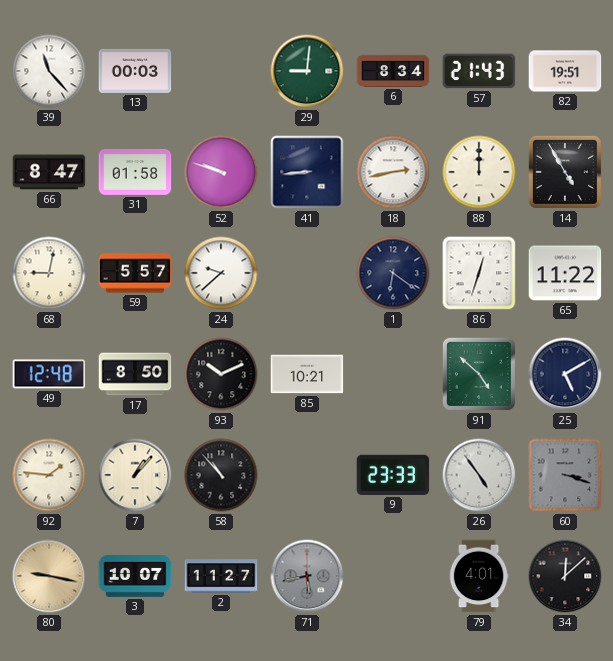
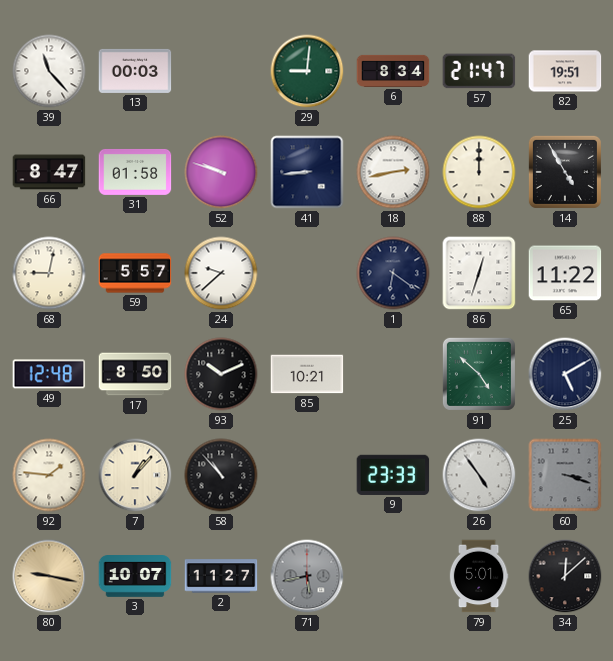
57: 21:43 -> 21:47
79: 4:01 -> 5:01
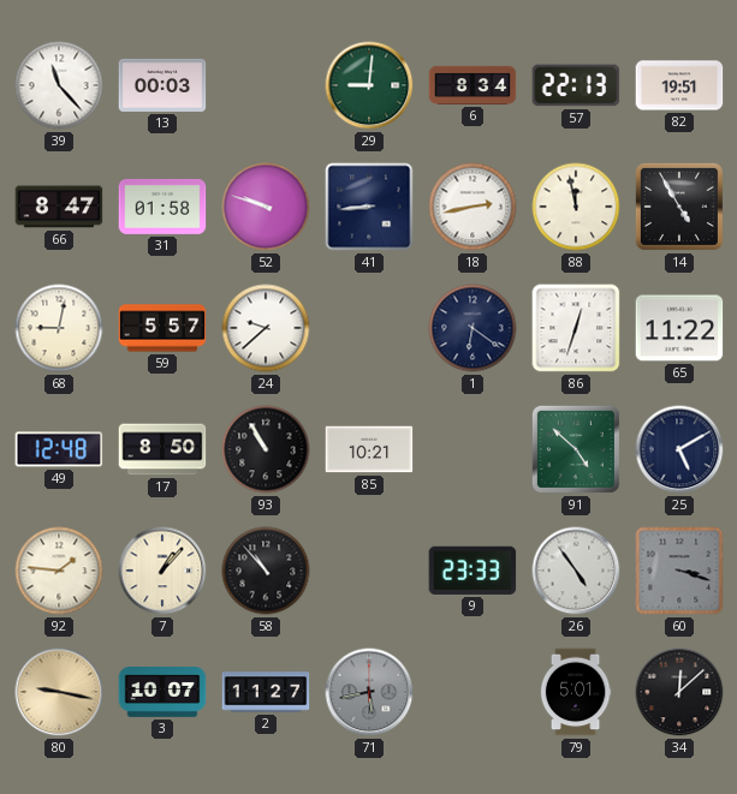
57: 21:47 -> 22:13
88: 12:00 -> 11:58
93: 10:11 -> 10:55
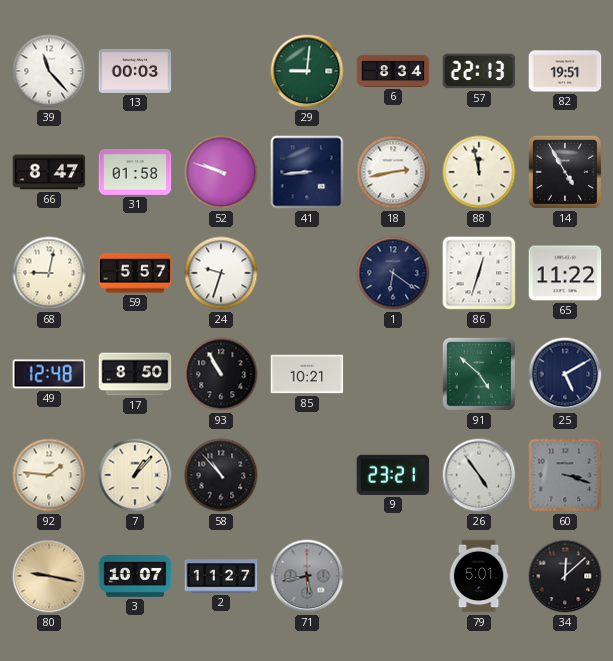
24: 9:38 -> 9:33
9: 23:33 -> 23:21
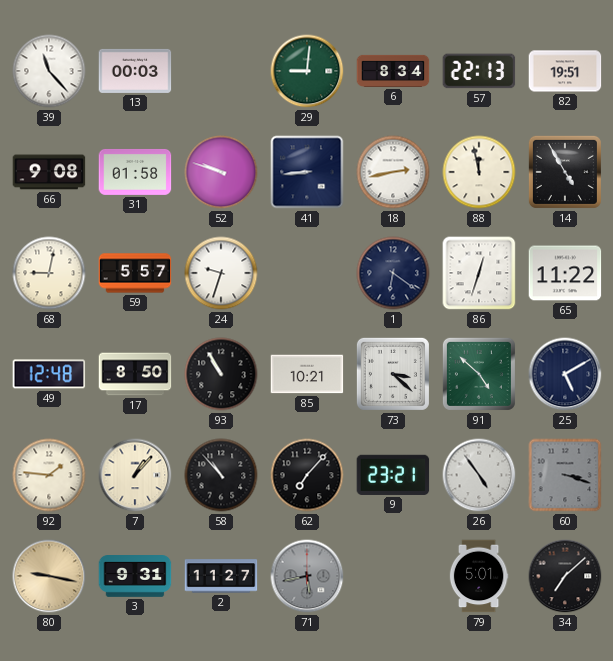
66: 8:47 -> 9:08
73: none -> 3:22
62: none -> 7:07
3: 10:07 -> 9:31
34: 12:08 -> 7:08
